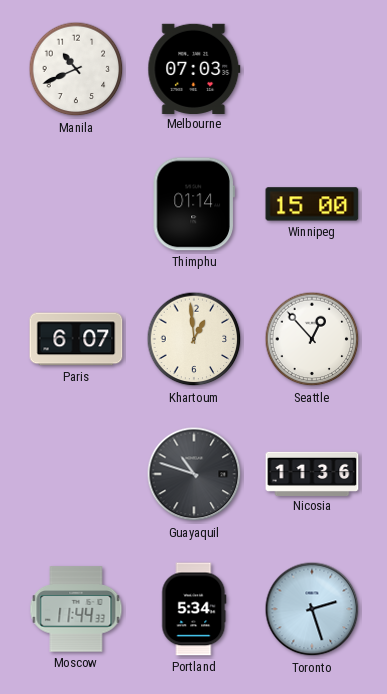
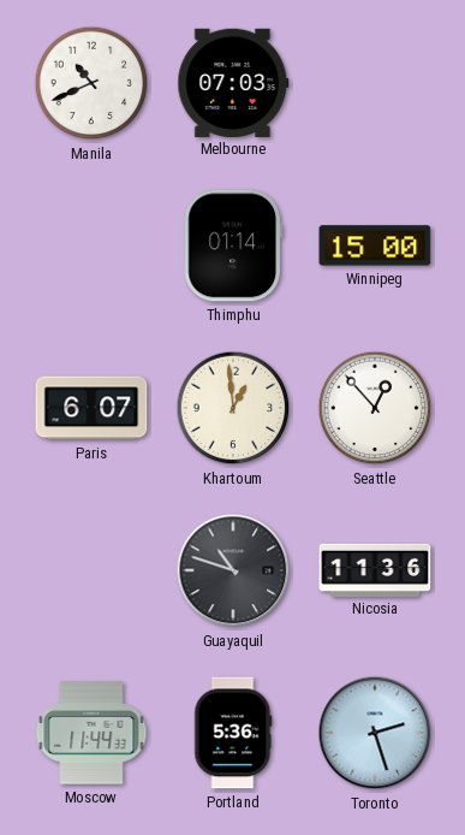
Portland: 5:34 -> 5:36
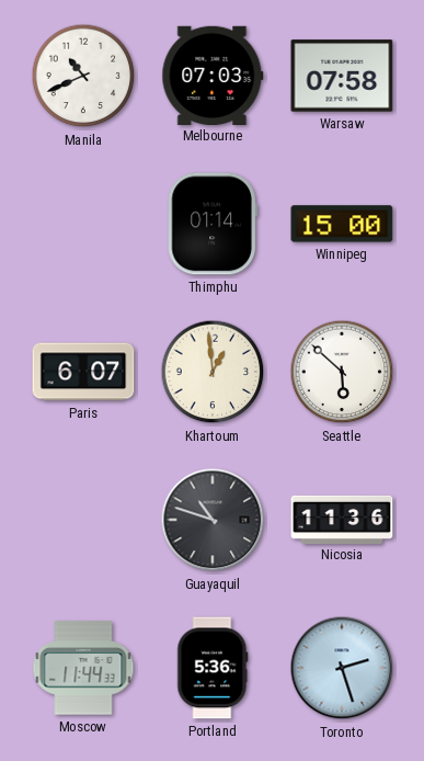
Warsaw: none -> 07:58
Seattle: 12:53 -> 5:52
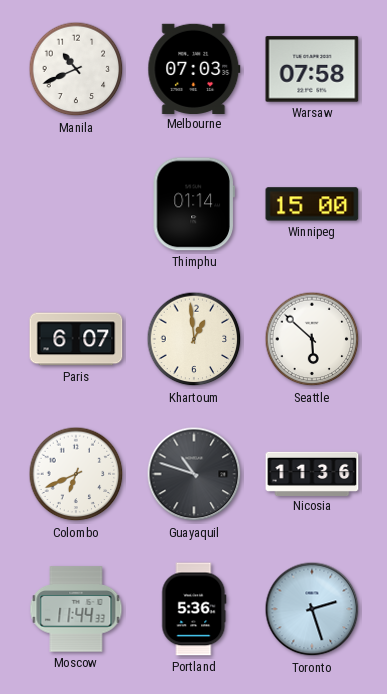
Colombo: none -> 6:41
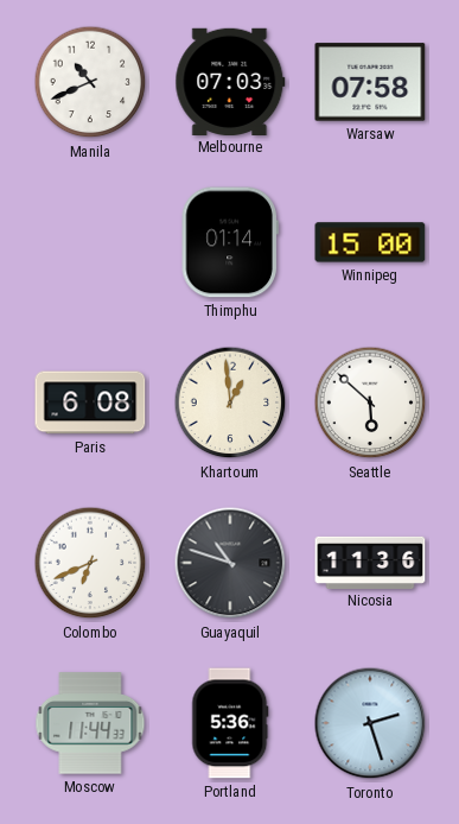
Paris: 6:07 -> 6:08
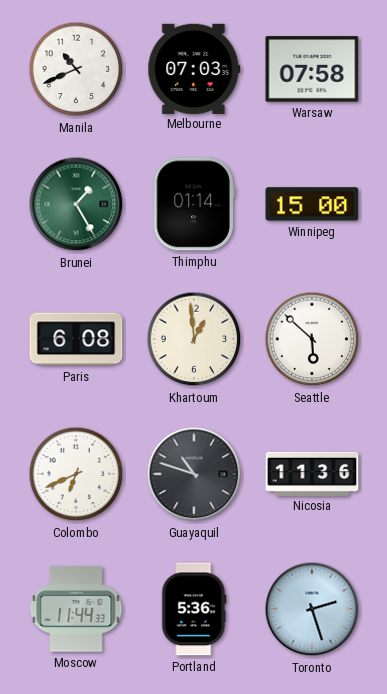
Brunei: none -> 1:25
